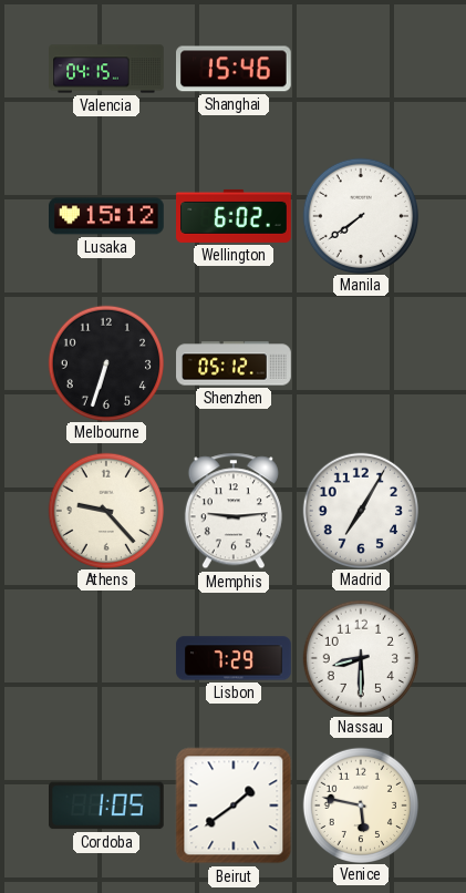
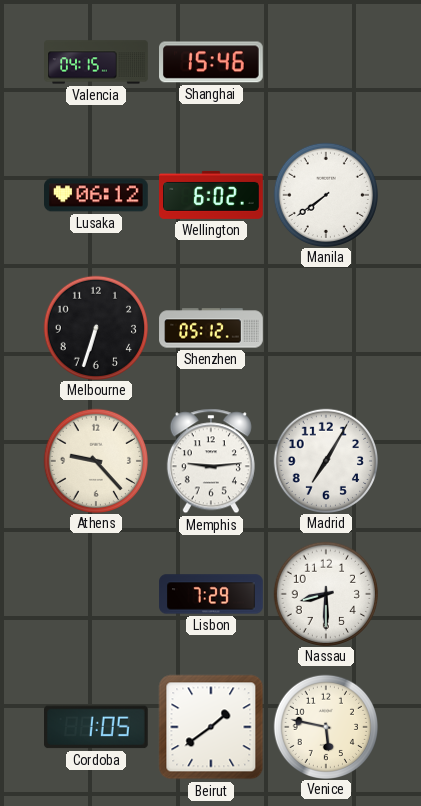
Lusaka: 15:12 -> 06:12
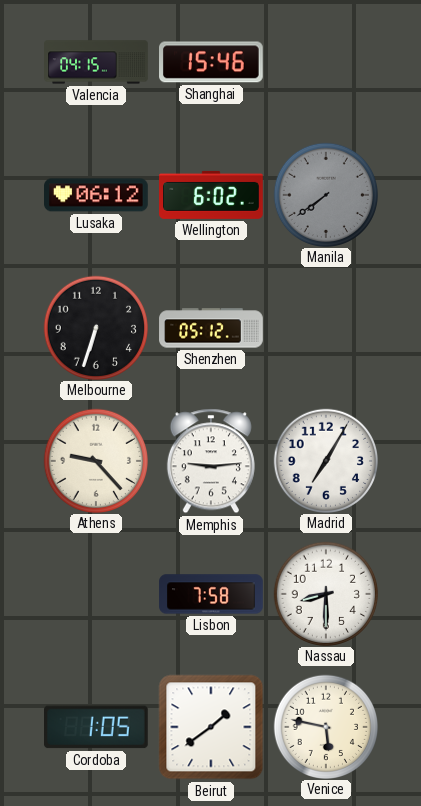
Manila dial: white -> grey
Lisbon: 7:29 -> 7:58
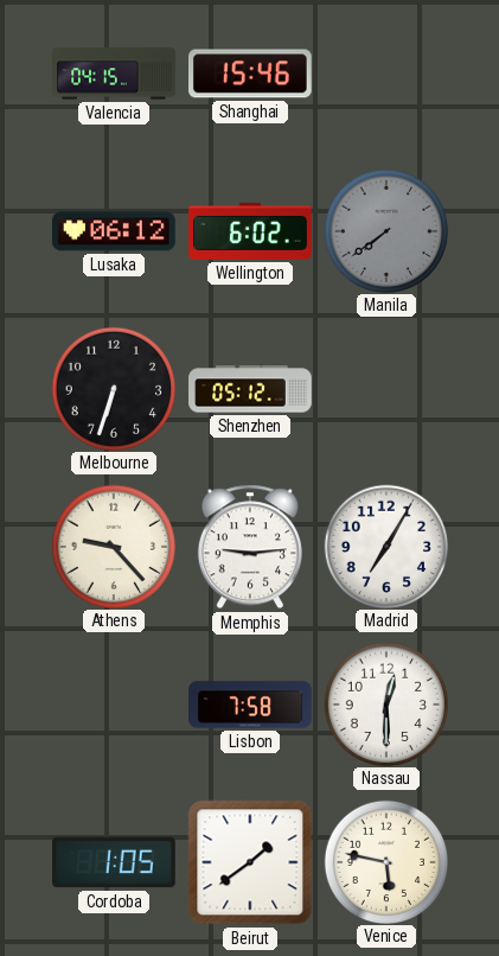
Nassau: 8:30 -> 12:30
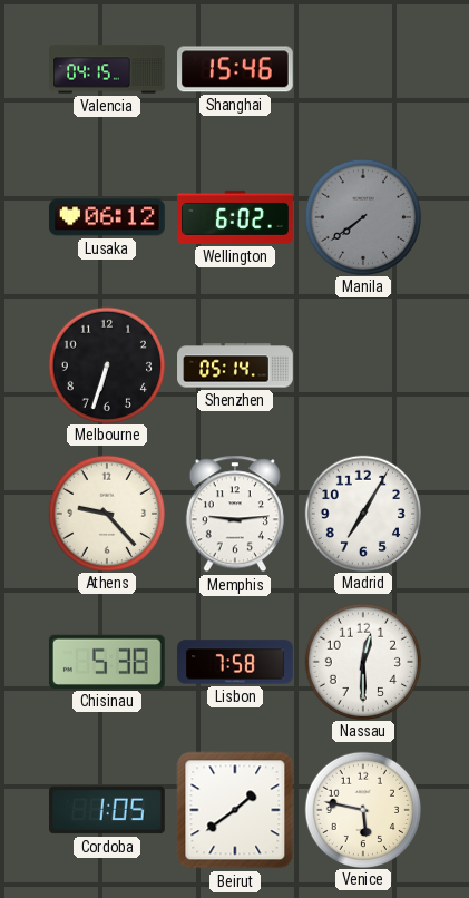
Shenzhen: 05:12 -> 05:14
Chisinau: none -> 5:38
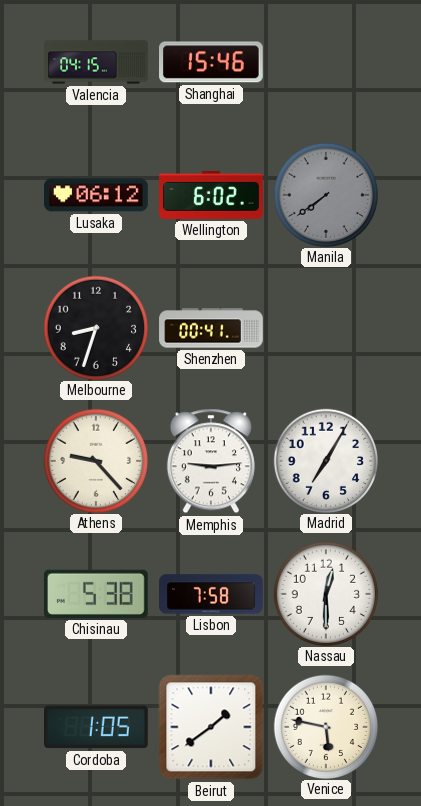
Melbourne: 6:33 -> 8:33
Shenzhen: 05:14 -> 00:41
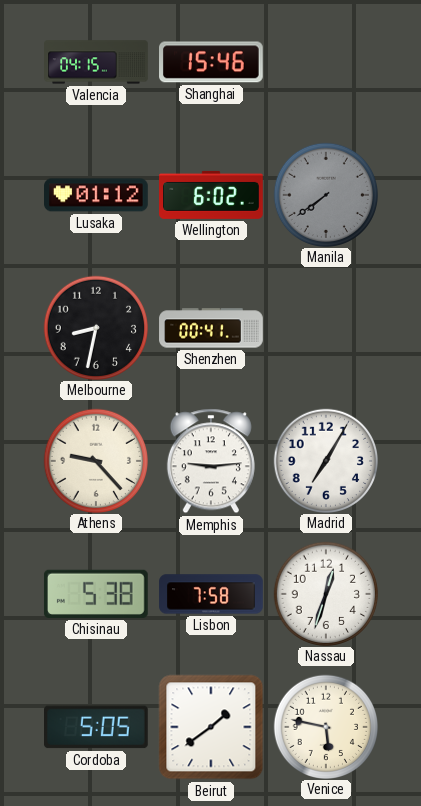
Lusaka: 06:12 -> 01:12
Melbourne: 8:33 -> 8:32
Nassau: 12:30 -> 12:33
Cordoba: 1:05 -> 5:05
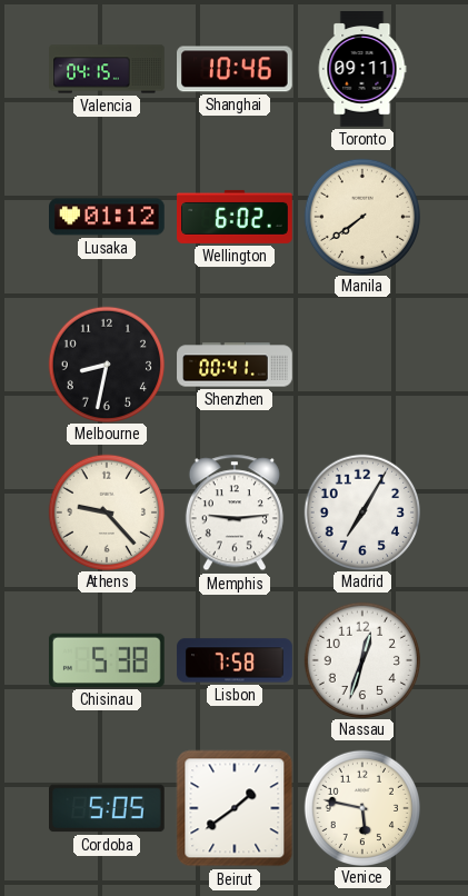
Shanghai: 15:46 -> 10:46
Toronto: none -> 09:11
Manila dial: grey -> cream
